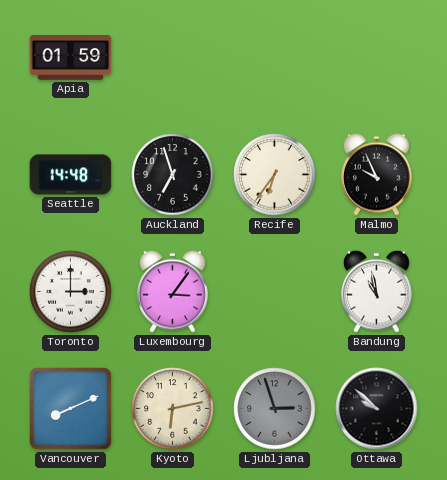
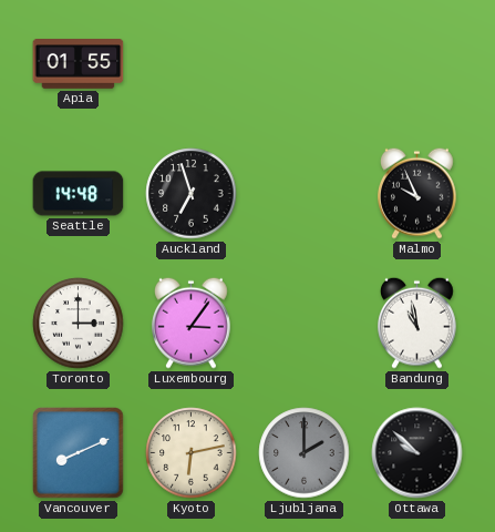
Apia: 01:59 -> 01:55
Recife: 6:36 -> none
Ljubljana: 2:57 -> 2:00
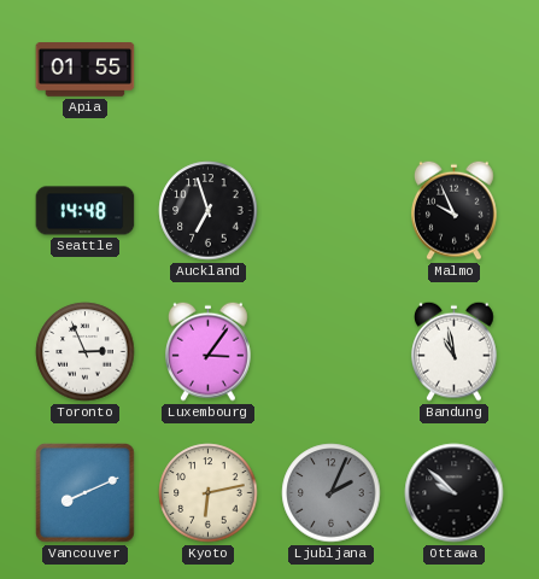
Toronto: 3:00 -> 2:56
Ljubljana: 2:00 -> 2:04
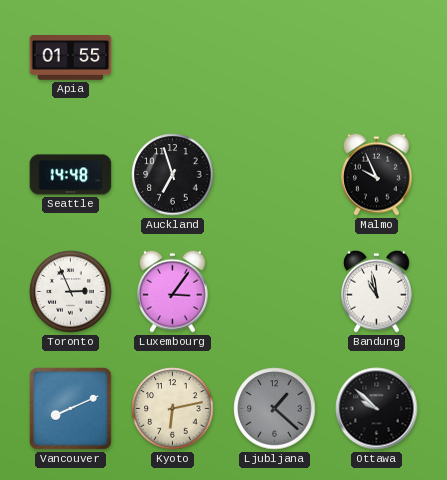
Ljubljana: 2:04 -> 1:22
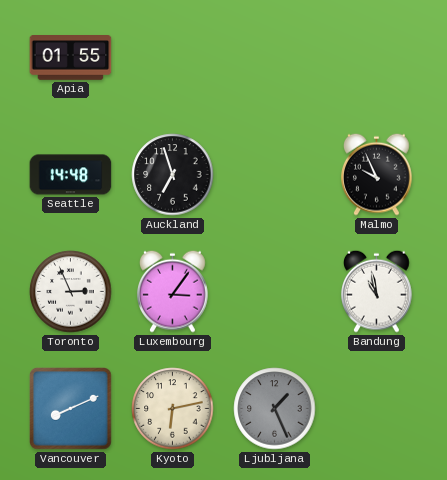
Ljubljana: 1:22 -> 1:26
Ottawa: 9:52 -> none
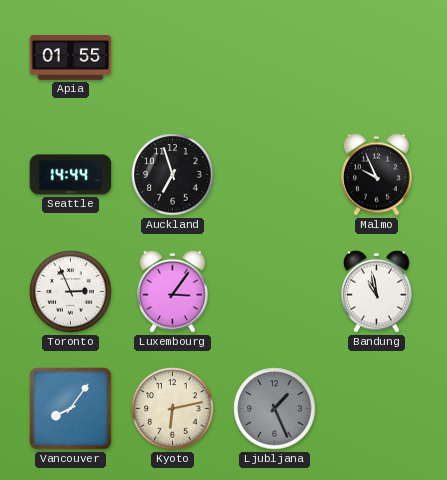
Seattle: 14:48 -> 14:44
Vancouver: 8:11 -> 8:06
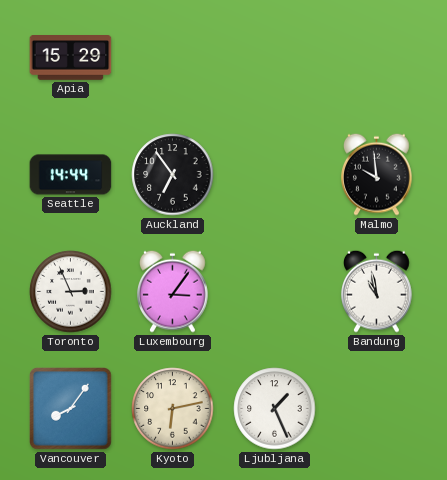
Apia: 01:55 -> 15:29
Auckland: 6:57 -> 6:54
Malmo: 9:56 -> 9:59
Ljubljana dial: grey -> white
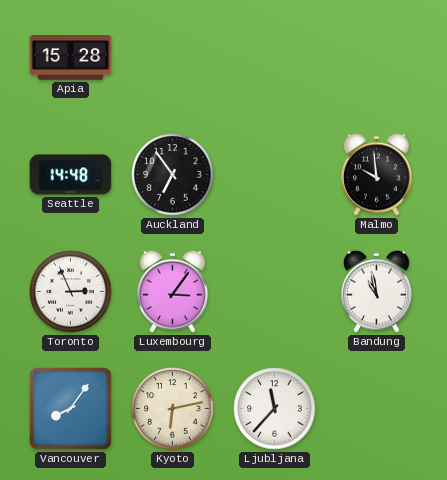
Apia: 15:29 -> 15:28
Seattle: 14:44 -> 14:48
Ljubljana: 1:26 -> 11:37
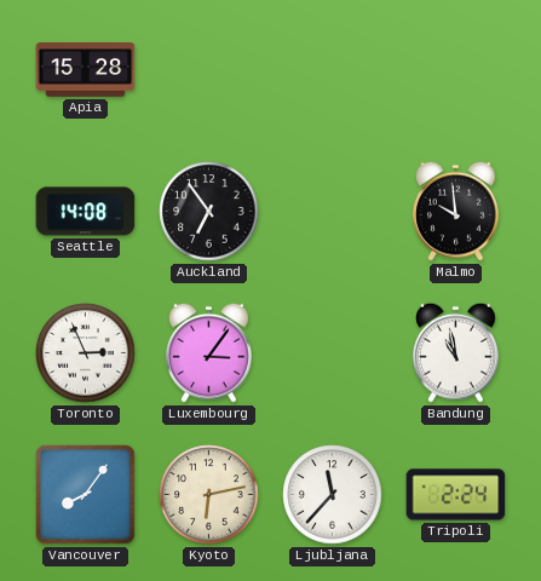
Seattle: 14:48 -> 14:08
Tripoli: none -> 2:24
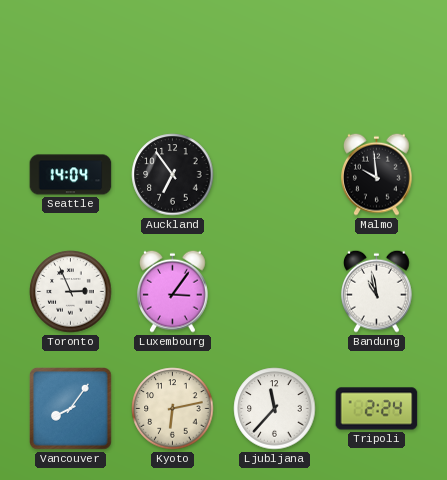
Apia: 15:28 -> none
Seattle: 14:08 -> 14:04
